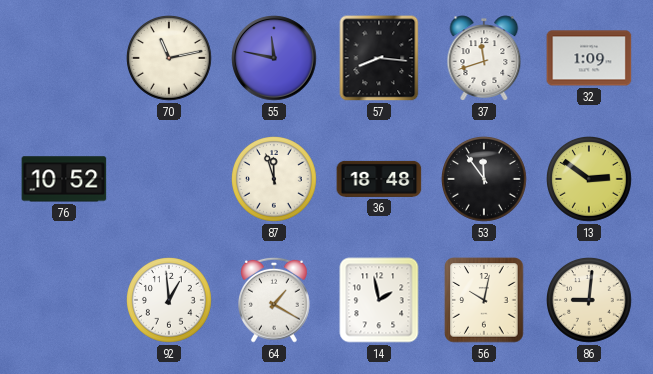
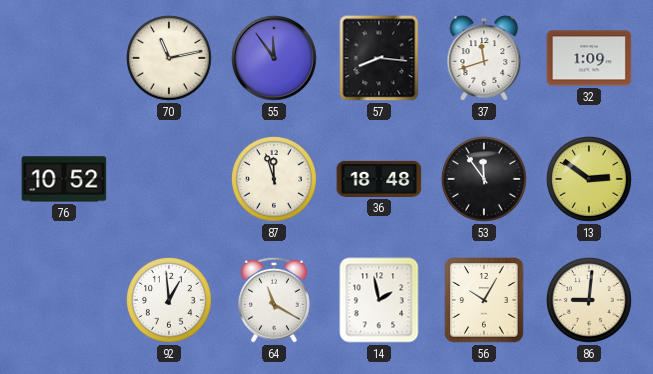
55: 11:47 -> 11:54
64: 1:20 -> 11:20
56: 10:02 -> 10:05
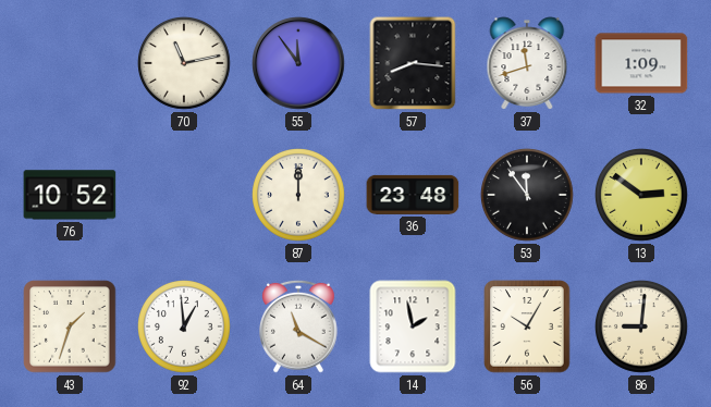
87: 11:57 -> 12:00
36: 18:48 -> 23:48
43: none -> 1:33
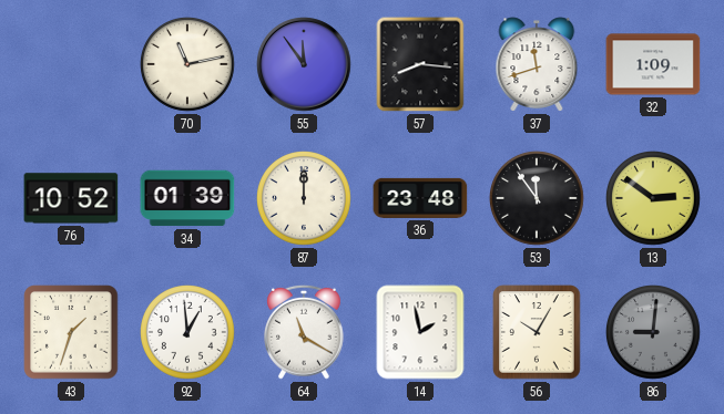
34: none -> 01:39
86 dial: cream -> grey
